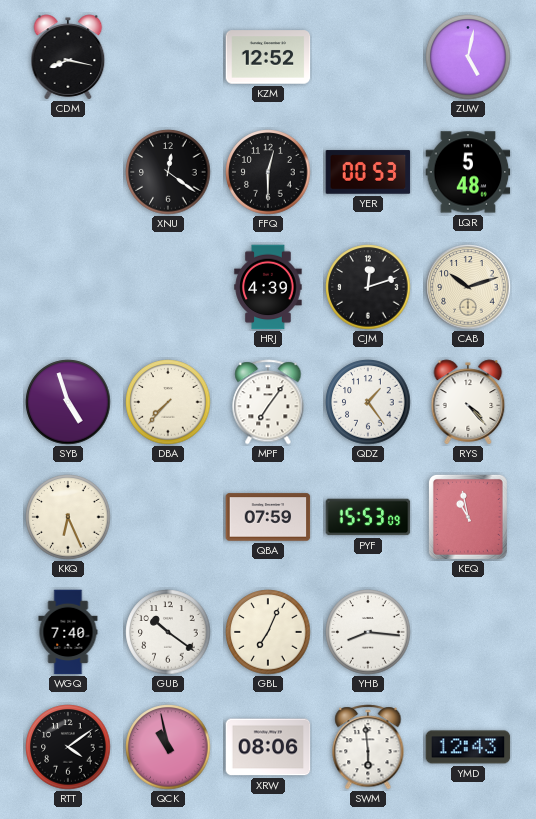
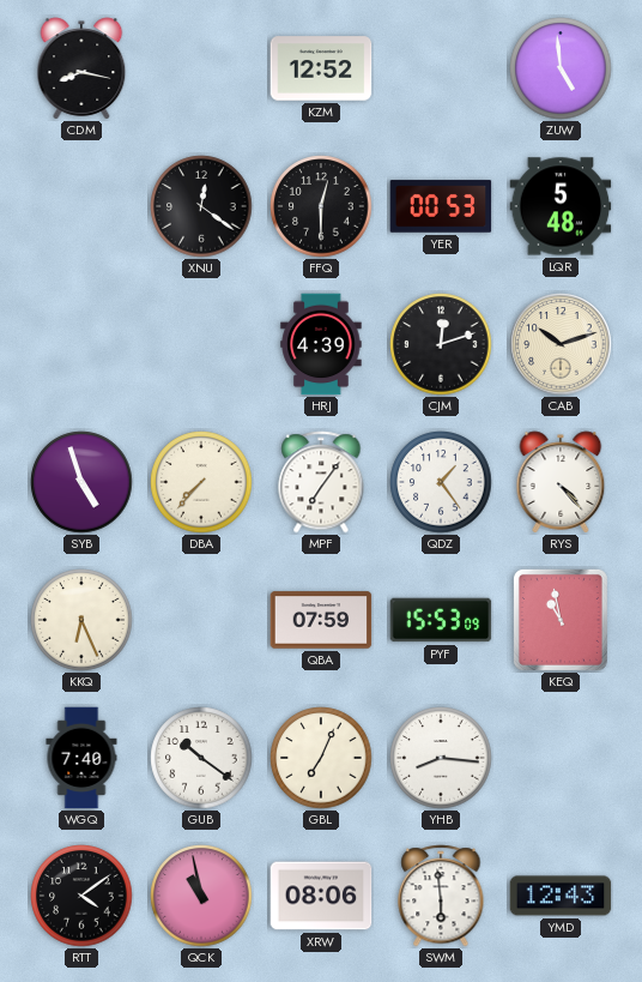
ZUW: 5:02 -> 4:59
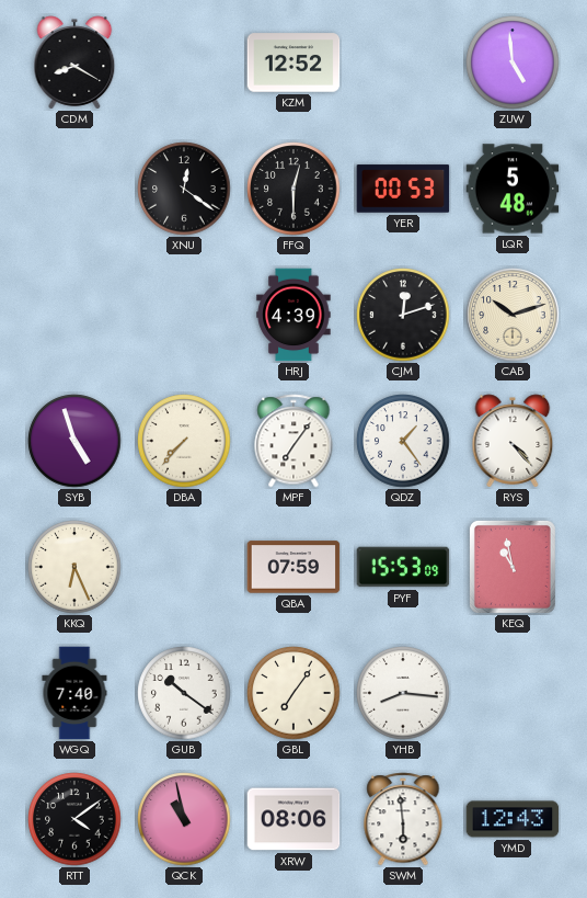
CDM: 8:17 -> 8:20
GBL: 7:04 -> 7:06
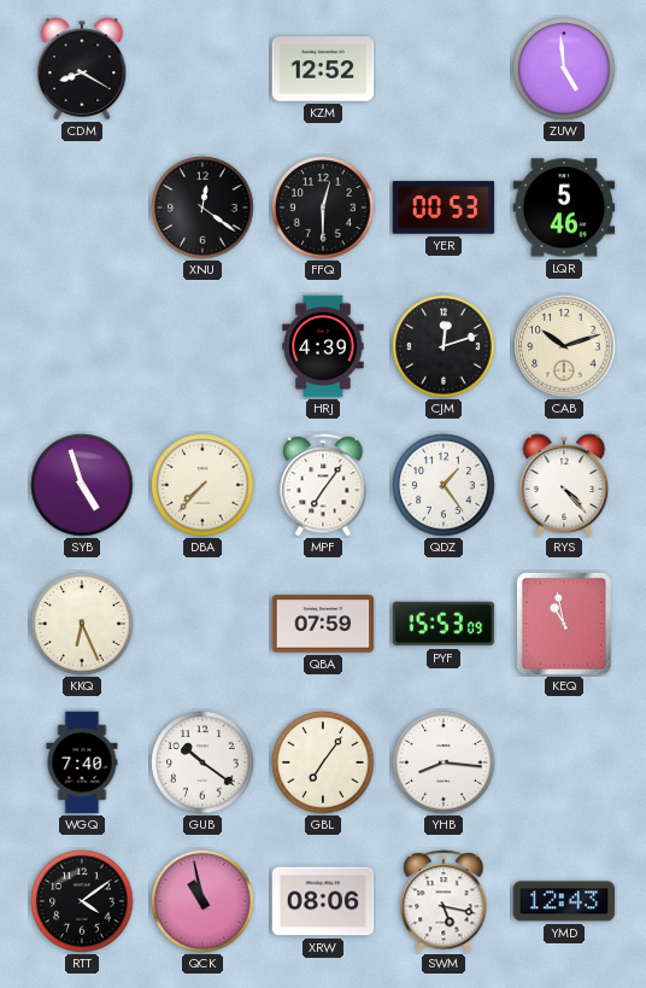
LQR: 5:48 -> 5:46
SWM: 5:59 -> 5:17
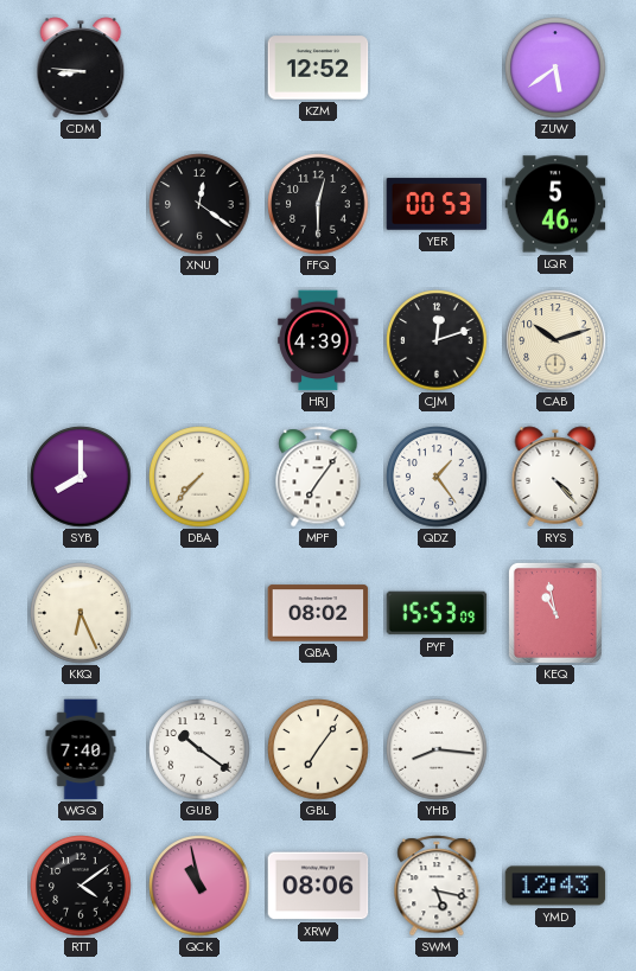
CDM: 8:20 -> 8:46
ZUW: 4:59 -> 5:39
SYB: 4:57 -> 8:00
QBA: 07:59 -> 08:02
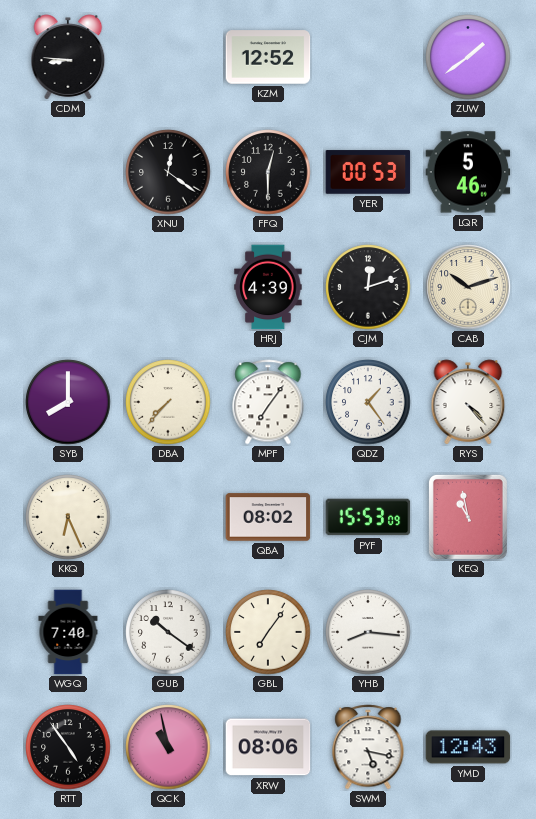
ZUW: 5:39 -> 1:39
RTT: 4:09 -> 4:54
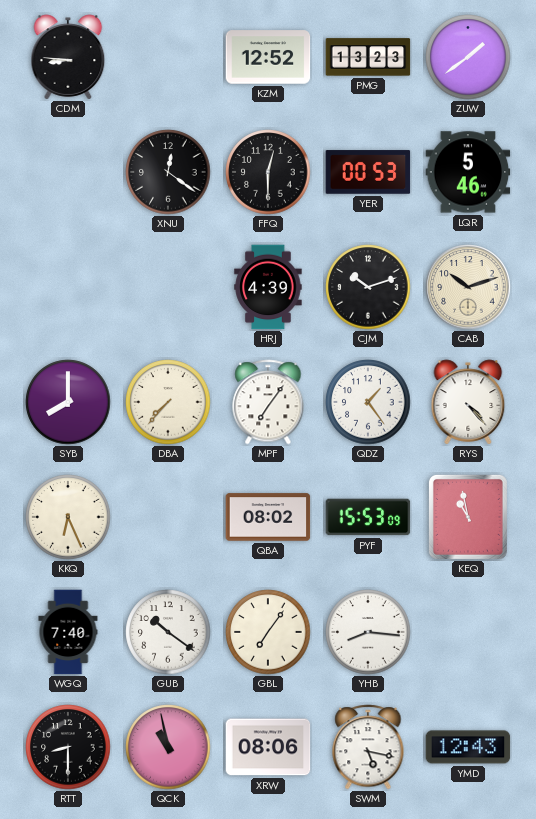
PMG: none -> 13:23
CJM: 12:12 -> 10:12
RTT: 4:54 -> 8:30
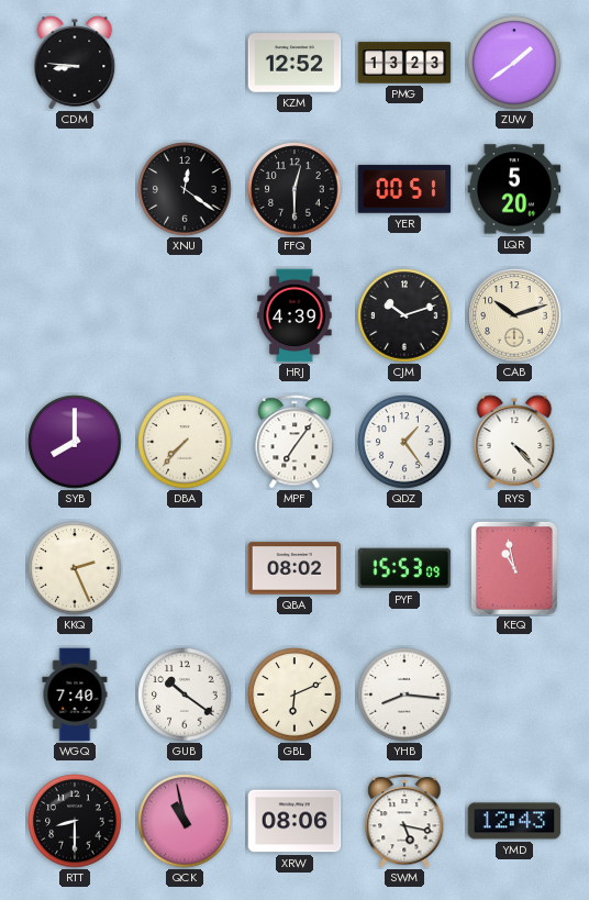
YER: 00:53 -> 00:51
LQR: 5:46 -> 5:20
KKQ: 6:26 -> 2:26
GBL: 7:06 -> 6:11
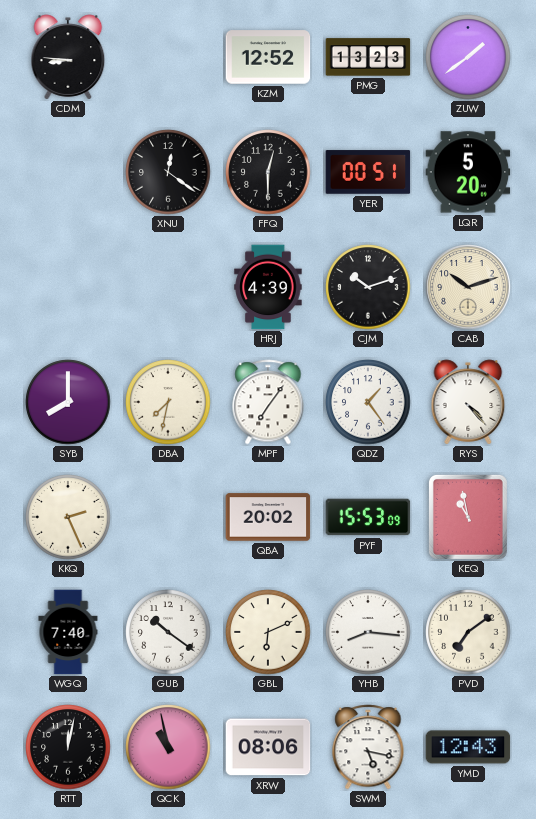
DBA: 7:37 -> 7:32
QBA: 08:02 -> 20:02
PVD: none -> 7:09
RTT: 8:30 -> 12:02
